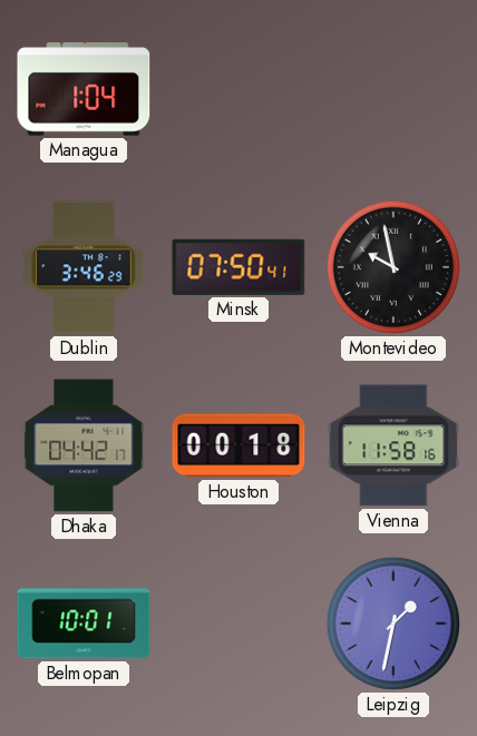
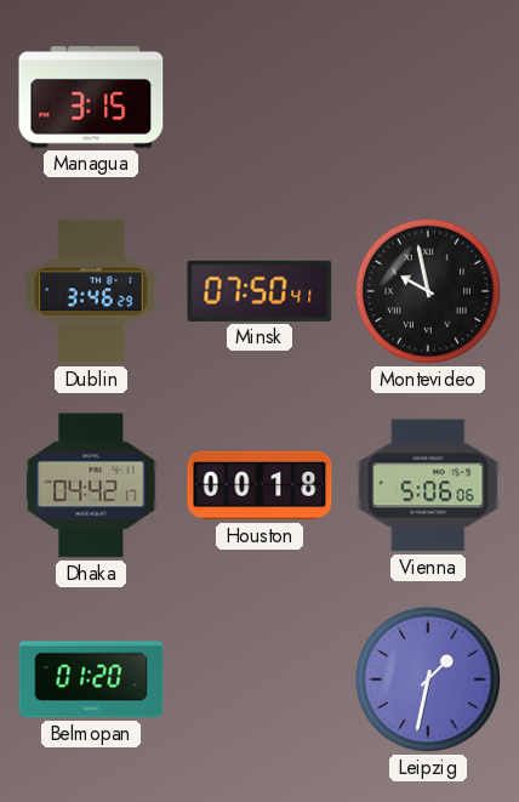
Managua: 1:04 -> 3:15
Vienna: 11:58 -> 5:06
Belmopan: 10:01 -> 01:20
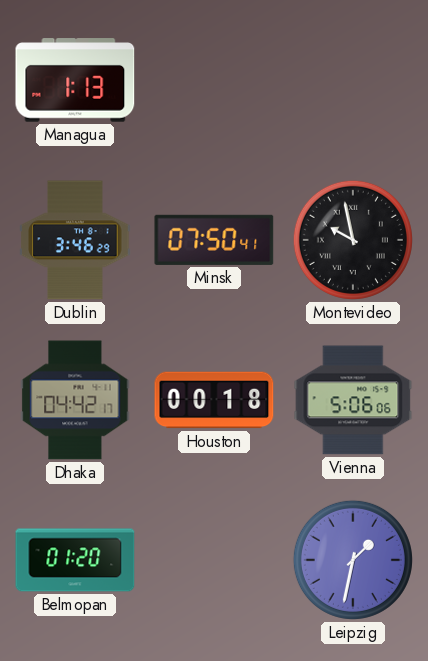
Managua: 3:15 -> 1:13
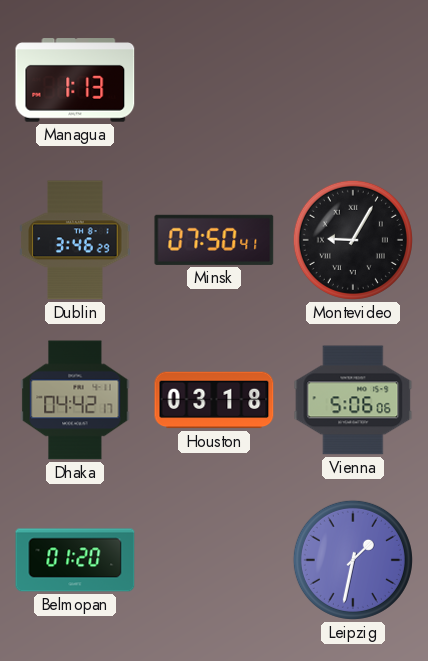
Montevideo: 9:58 -> 9:05
Houston: 00:18 -> 03:18
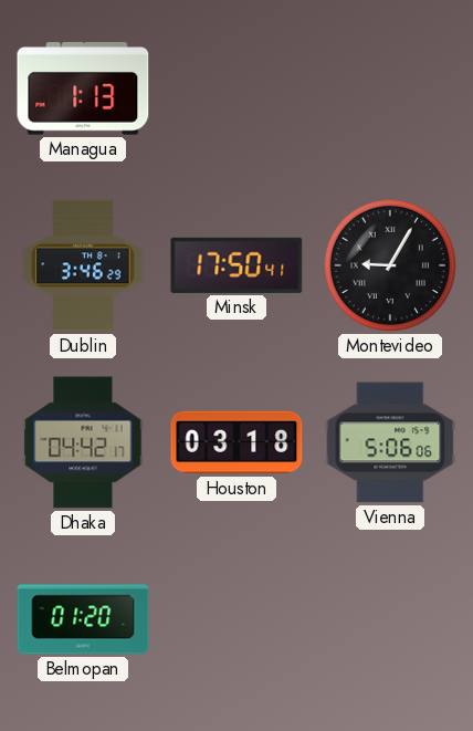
Minsk: 07:50 -> 17:50
Leipzig: 1:32 -> none
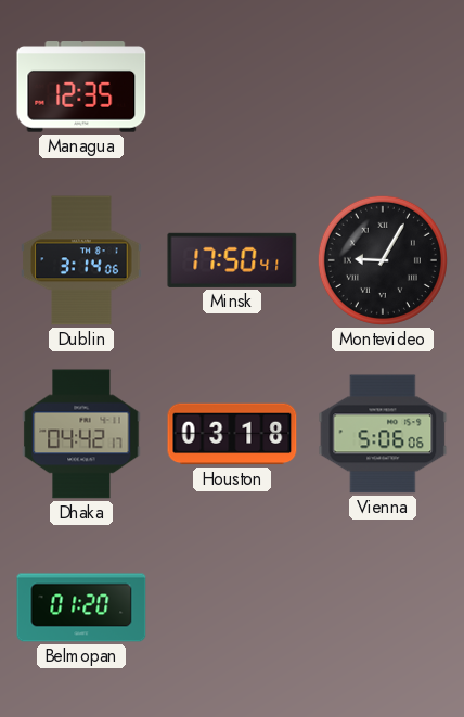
Managua: 1:13 -> 12:35
Dublin: 3:46 -> 3:14
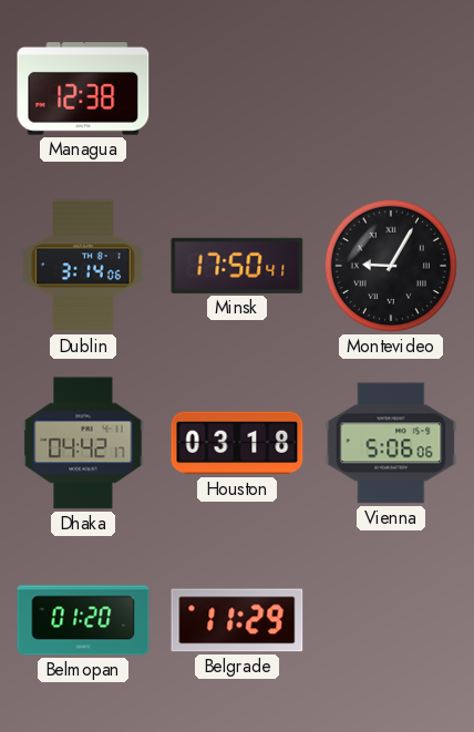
Managua: 12:35 -> 12:38
Belgrade: none -> 11:29
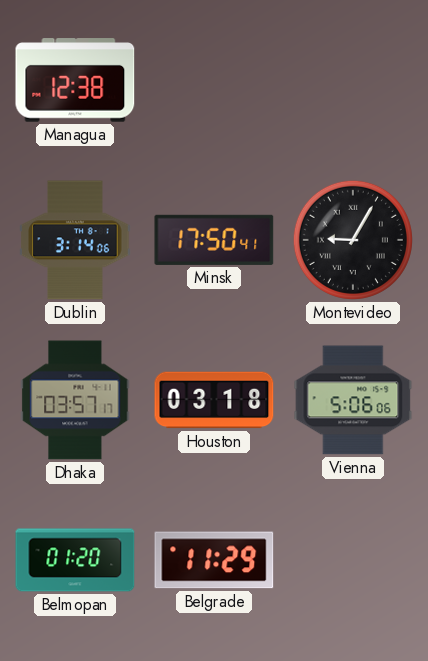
Dhaka: 04:42 -> 03:57
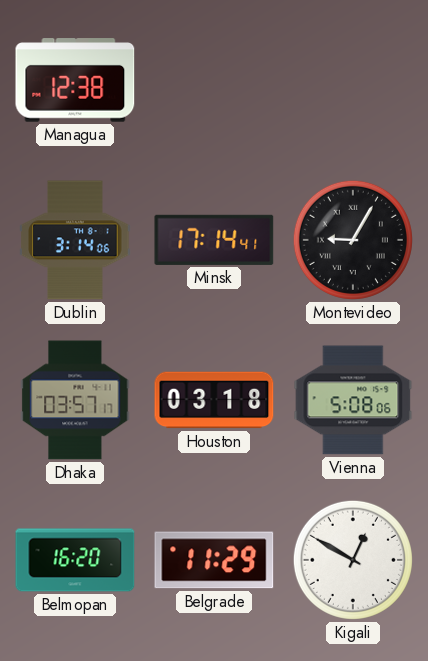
Minsk: 17:50 -> 17:14
Vienna: 5:06 -> 5:08
Belmopan: 01:20 -> 16:20
Kigali: none -> 12:50
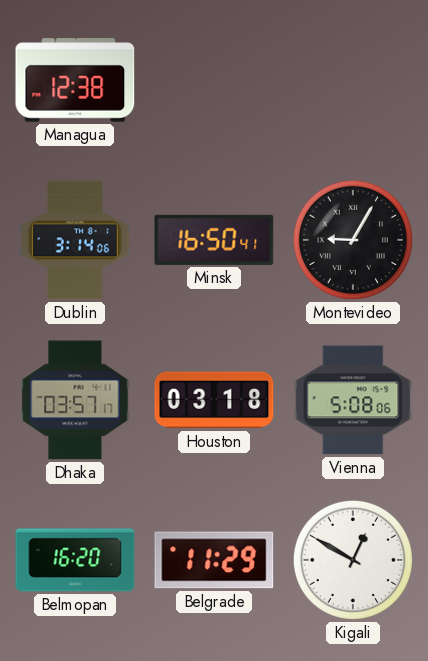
Minsk: 17:14 -> 16:50
